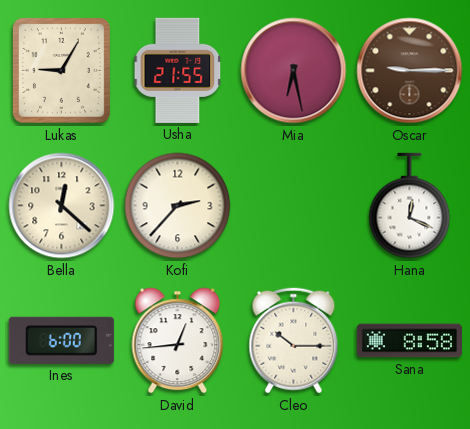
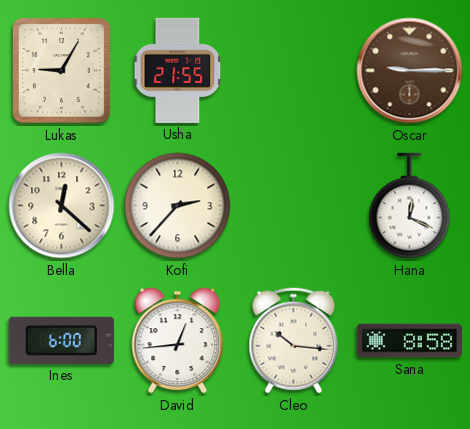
Mia: 6:28 -> none
Cleo: 10:15 -> 10:16
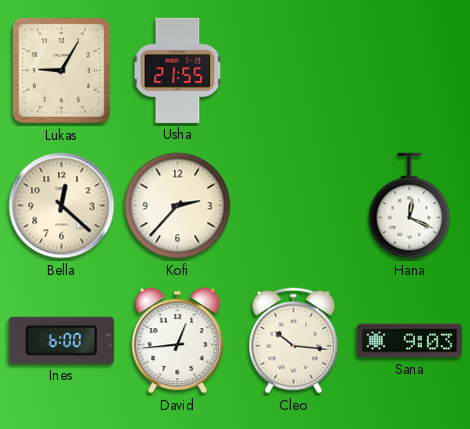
Oscar: 9:15 -> none
Sana: 8:58 -> 9:03
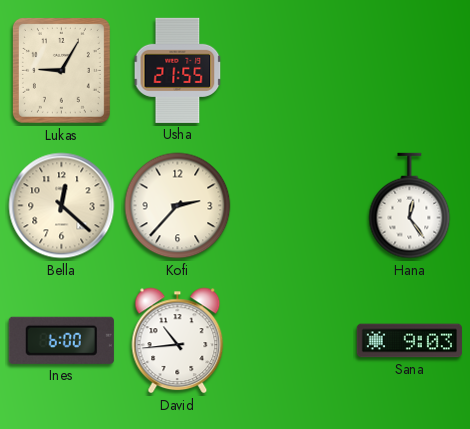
Hana: 12:19 -> 12:24
David: 12:44 -> 10:44
Cleo: 10:16 -> none
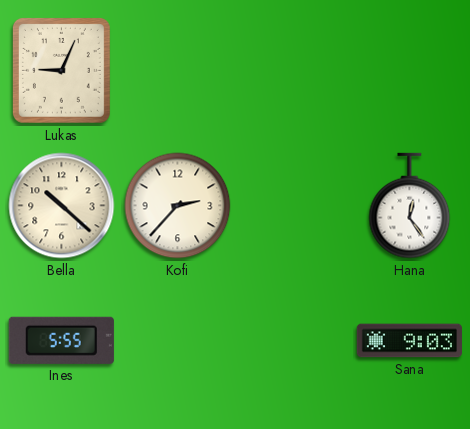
Lukas: 9:05 -> 9:04
Usha: 21:55 -> none
Bella: 12:22 -> 10:22
Ines: 6:00 -> 5:55
David: 10:44 -> none
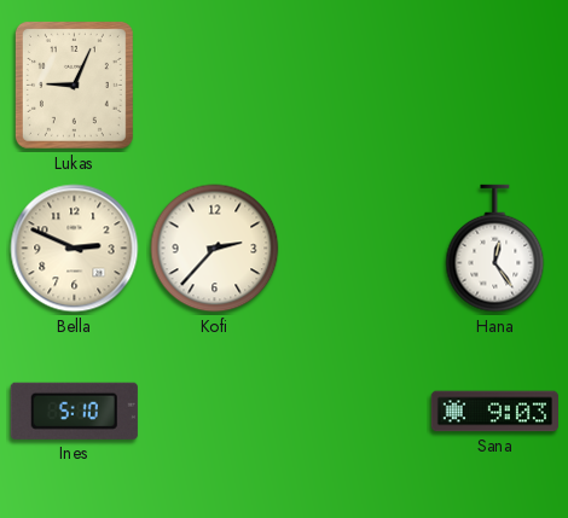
Bella: 10:22 -> 2:49
Ines: 5:55 -> 5:10
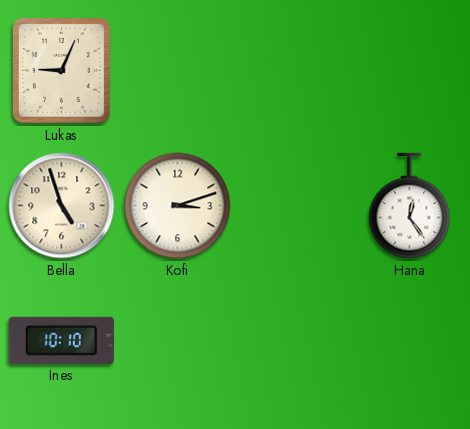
Bella: 2:49 -> 4:57
Kofi: 2:37 -> 3:12
Ines: 5:10 -> 10:10
Sana: 9:03 -> none
